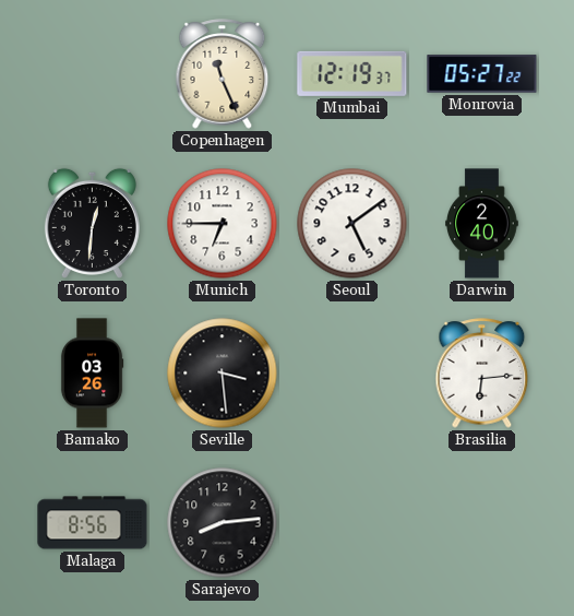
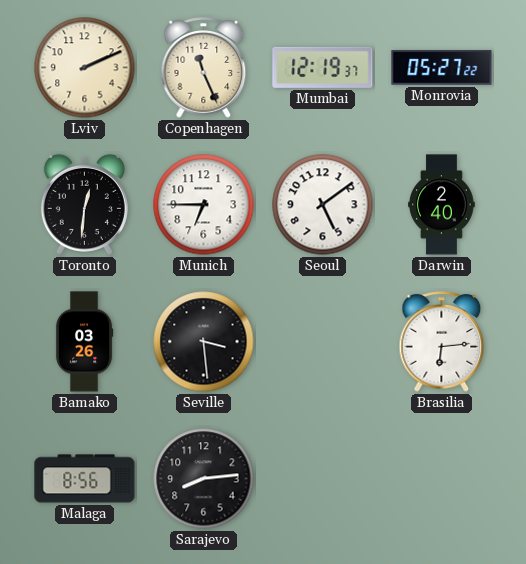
Lviv: none -> 2:11
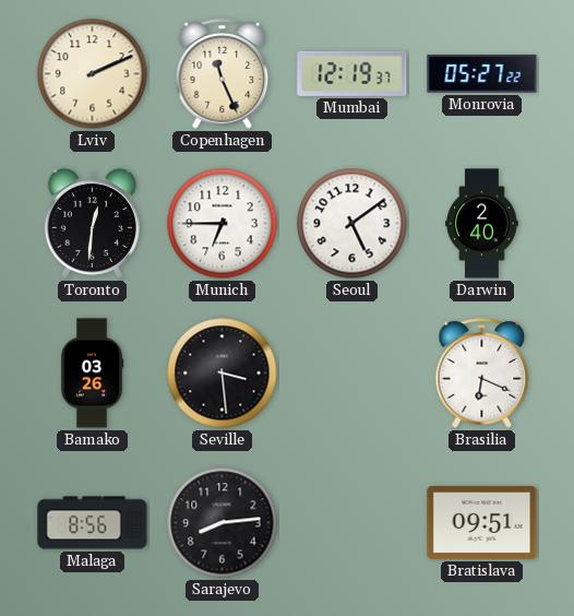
Brasilia: 6:14 -> 6:19
Bratislava: none -> 09:51
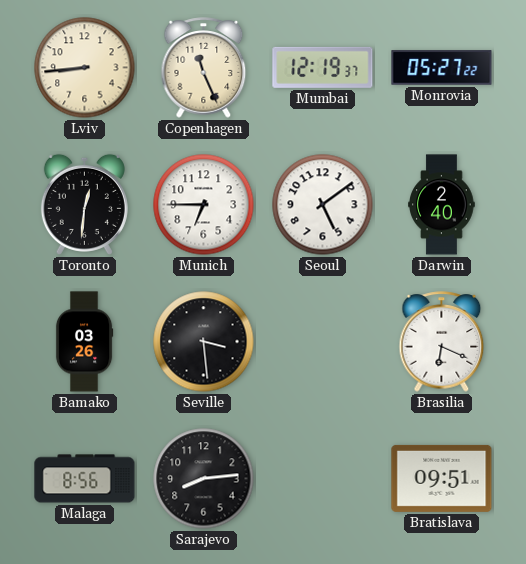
Lviv: 2:11 -> 8:44
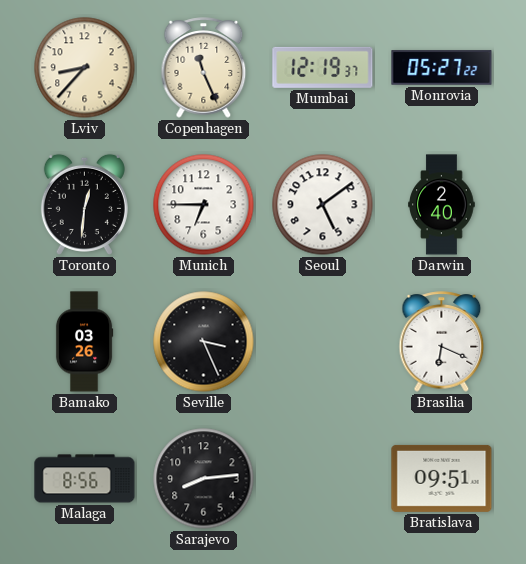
Lviv: 8:44 -> 8:37
Seville: 3:29 -> 3:26
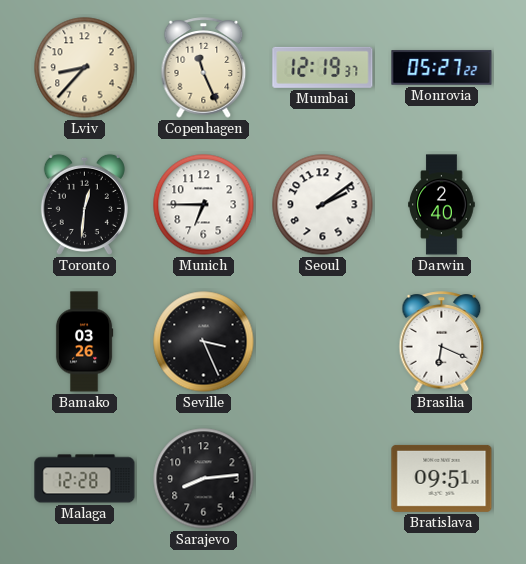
Seoul: 5:09 -> 2:09
Malaga: 8:56 -> 12:28
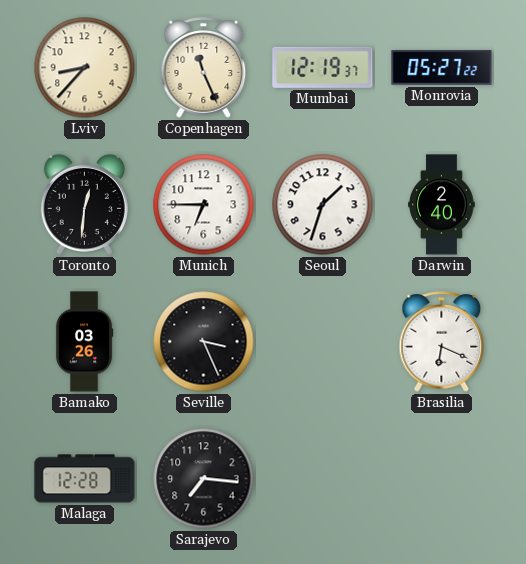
Seoul: 2:09 -> 1:33
Sarajevo: 8:14 -> 7:16
Bratislava: 09:51 -> none
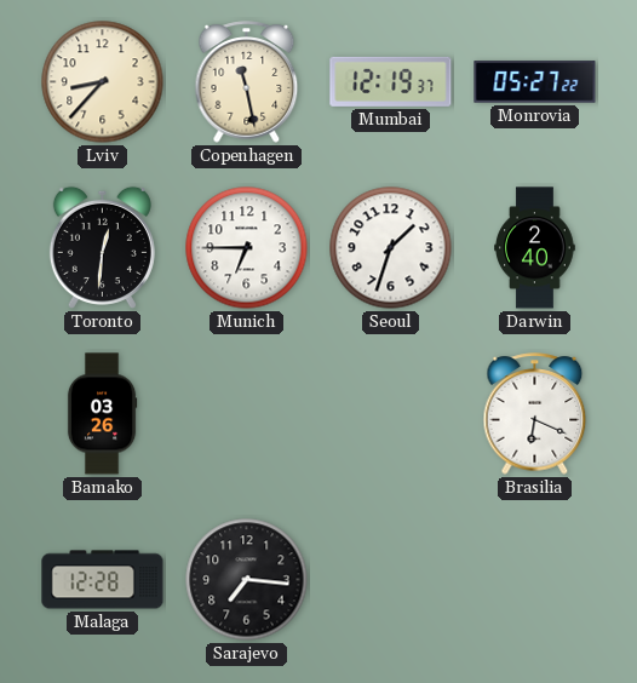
Copenhagen: 11:26 -> 11:28
Seville: 3:26 -> none
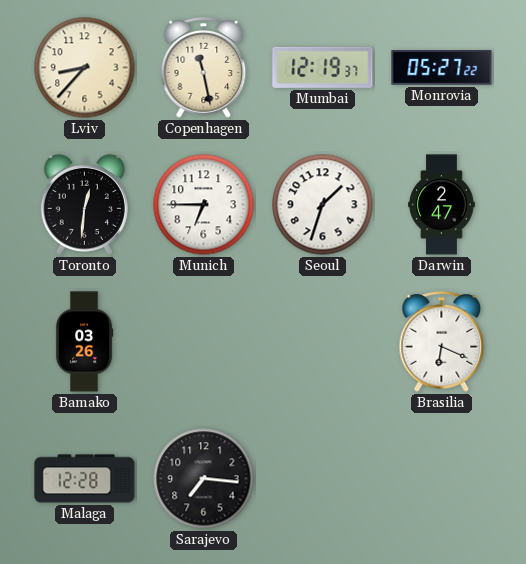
Darwin: 2:40 -> 2:47
